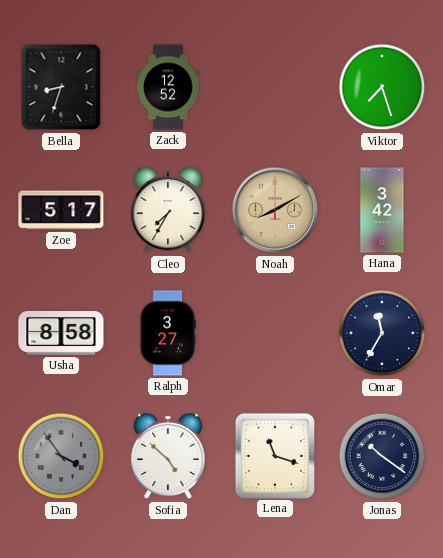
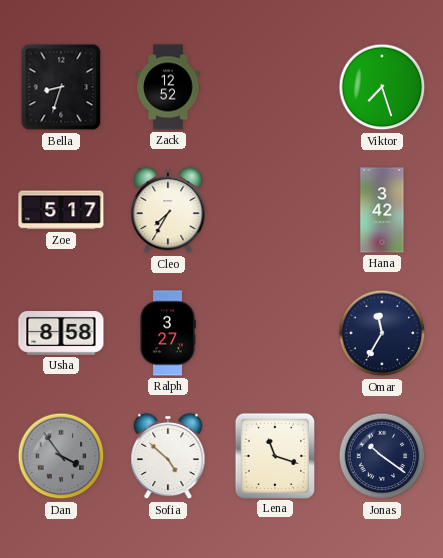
Noah: 8:10 -> none
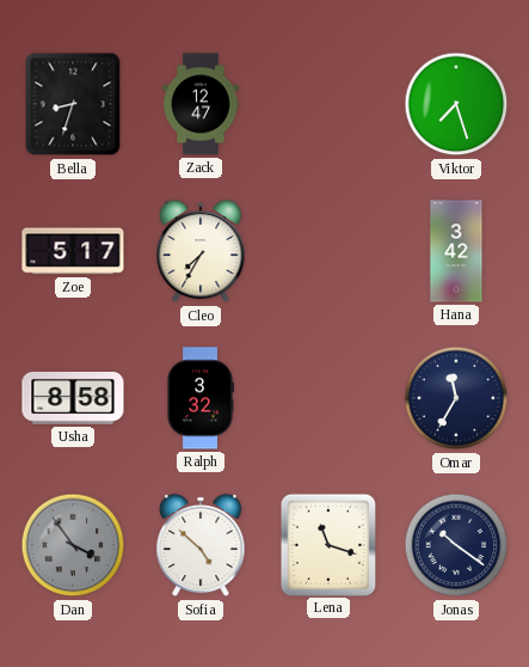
Zack: 12:52 -> 12:47
Ralph: 3:27 -> 3:32
